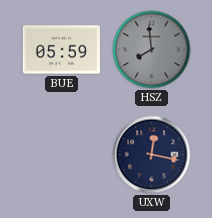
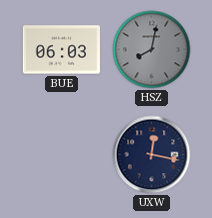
BUE: 05:59 -> 06:03
HSZ: 7:59 -> 8:02
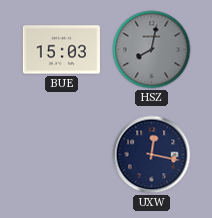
BUE: 06:03 -> 15:03
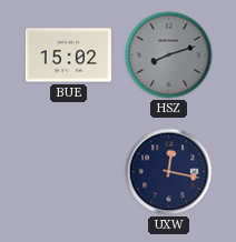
BUE: 15:03 -> 15:02
HSZ: 8:02 -> 8:12
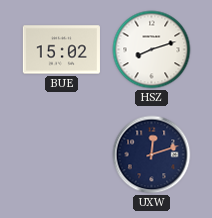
HSZ dial: grey -> white
UXW: 12:17 -> 12:12
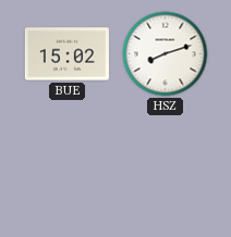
UXW: 12:12 -> none
